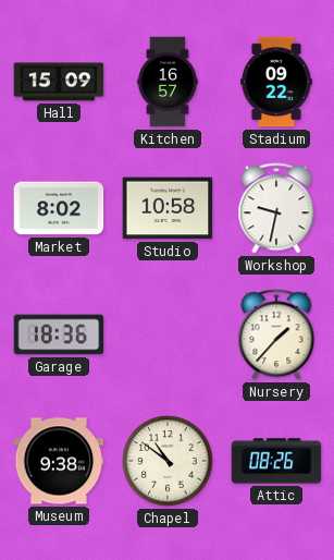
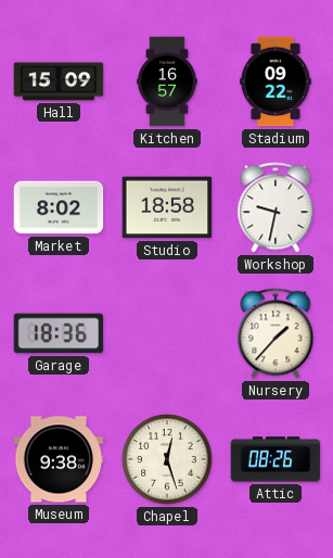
Studio: 10:58 -> 18:58
Chapel: 10:51 -> 12:27
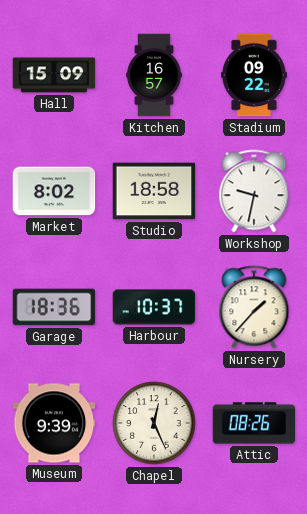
Harbour: none -> 10:37
Museum: 9:38 -> 9:39
Chapel: 12:27 -> 12:26
